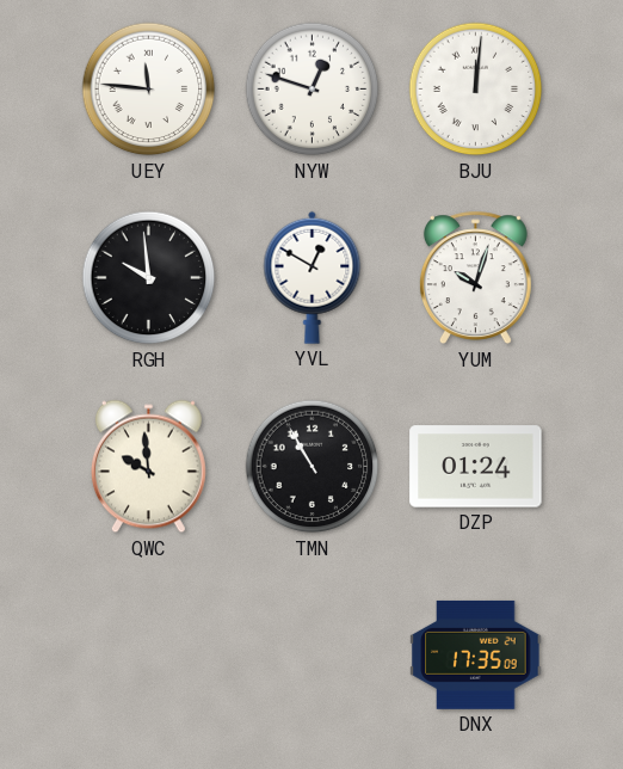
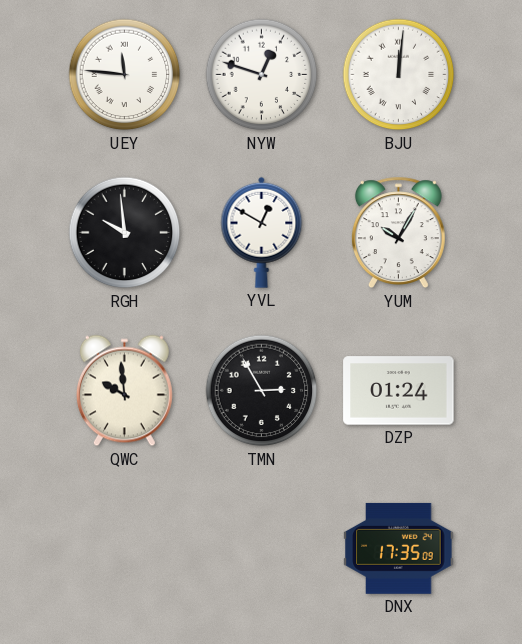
YUM: 10:03 -> 10:05
TMN: 10:55 -> 2:55
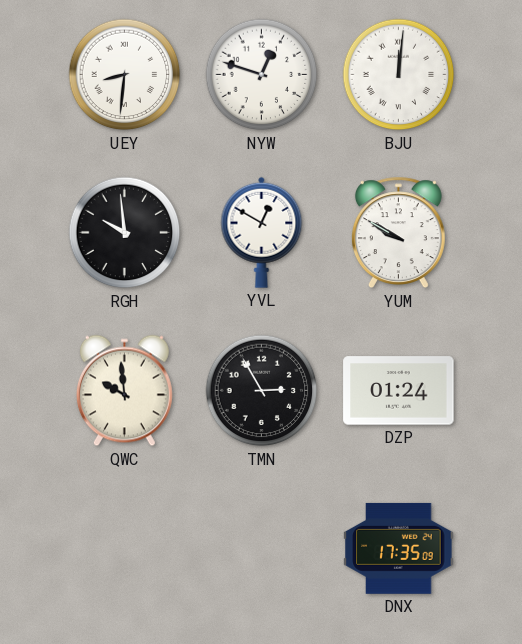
UEY: 11:46 -> 8:31
YUM: 10:05 -> 9:50
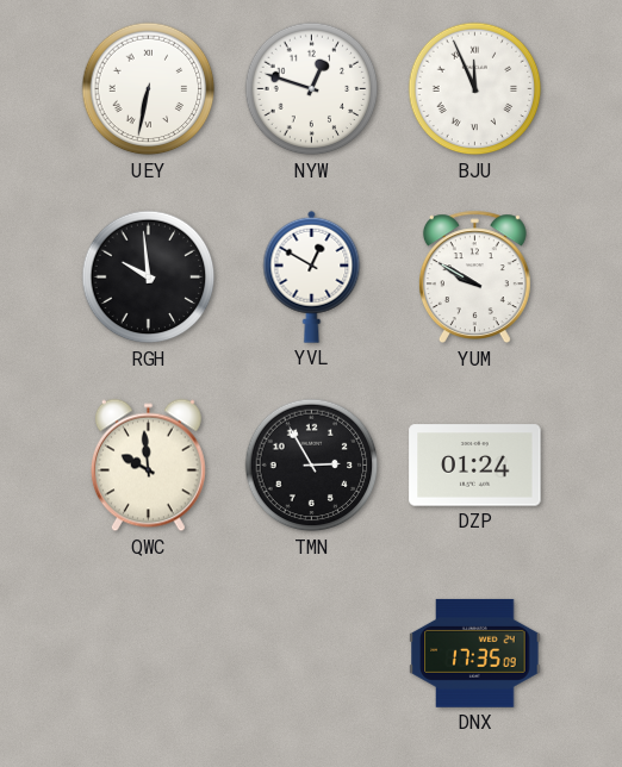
UEY: 8:31 -> 6:32
BJU: 12:01 -> 11:56
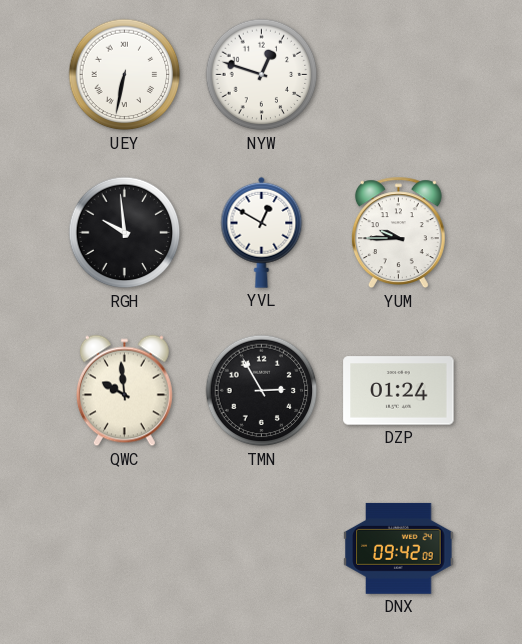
BJU: 11:56 -> none
YUM: 9:50 -> 9:45
DNX: 17:35 -> 09:42
